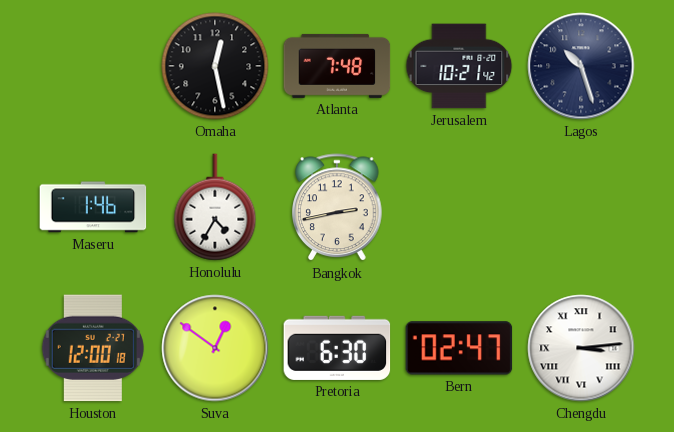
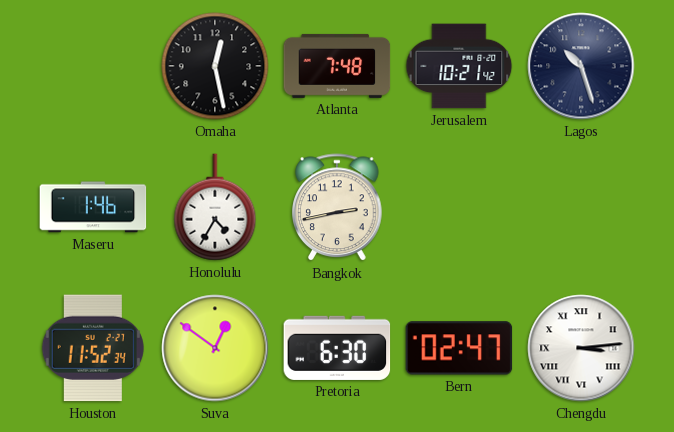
Houston: 12:00 -> 11:52
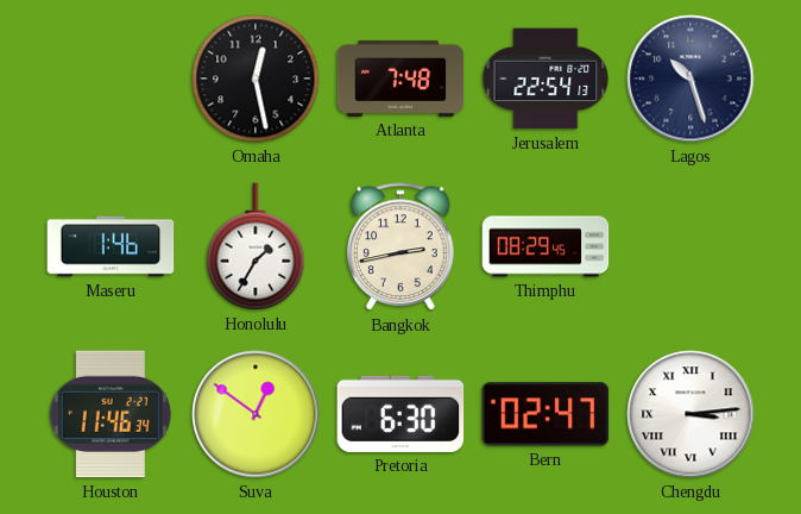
Jerusalem: 10:21 -> 22:54
Honolulu: 4:35 -> 1:35
Thimphu: none -> 08:29
Houston: 11:52 -> 11:46
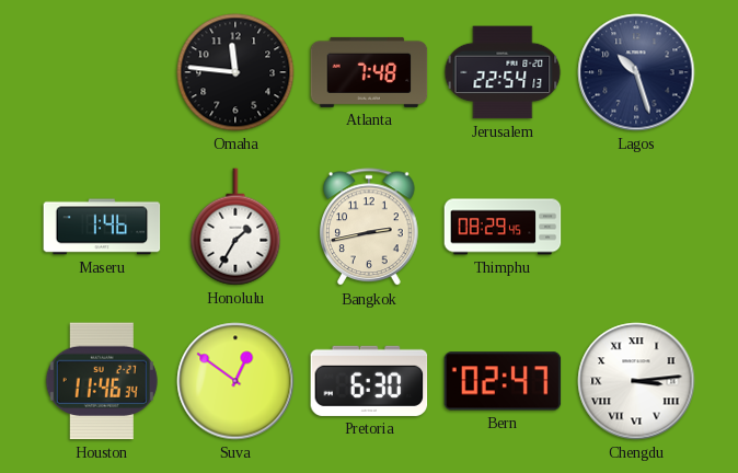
Omaha: 12:28 -> 11:46
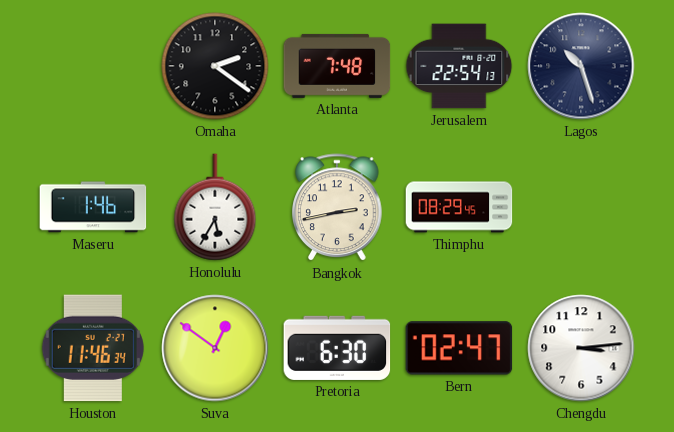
Omaha: 11:46 -> 2:21
Honolulu: 1:35 -> 5:35
Chengdu numerals: Roman -> Arabic
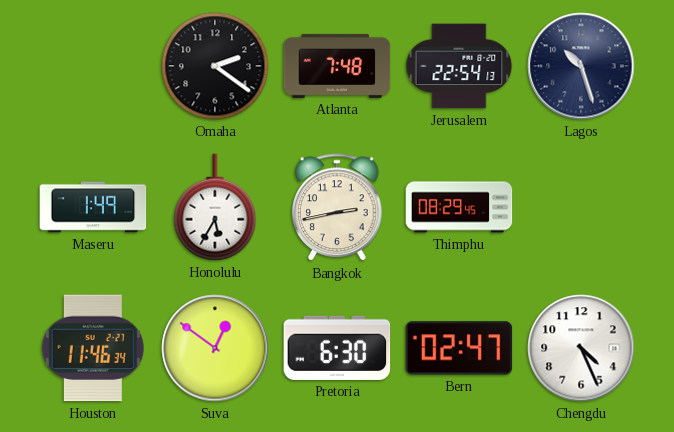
Maseru: 1:46 -> 1:49
Chengdu: 3:14 -> 4:26
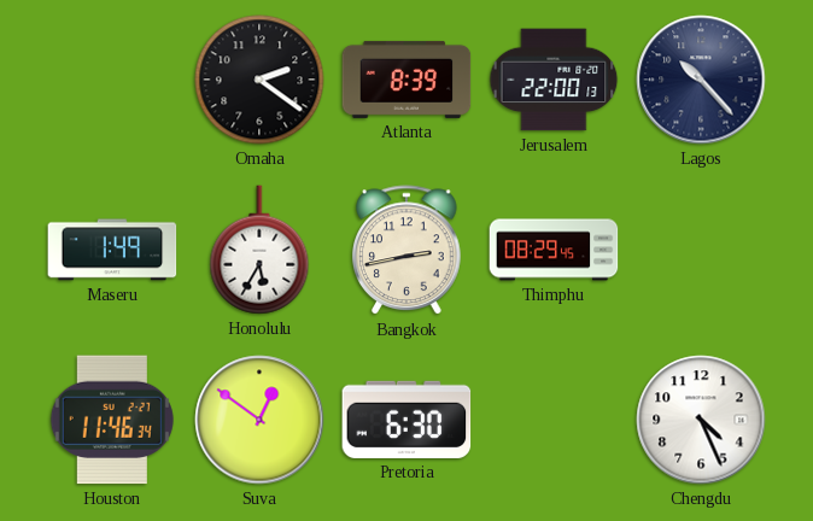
Atlanta: 7:48 -> 8:39
Jerusalem: 22:54 -> 22:00
Lagos: 10:27 -> 10:23
Bern: 02:47 -> none
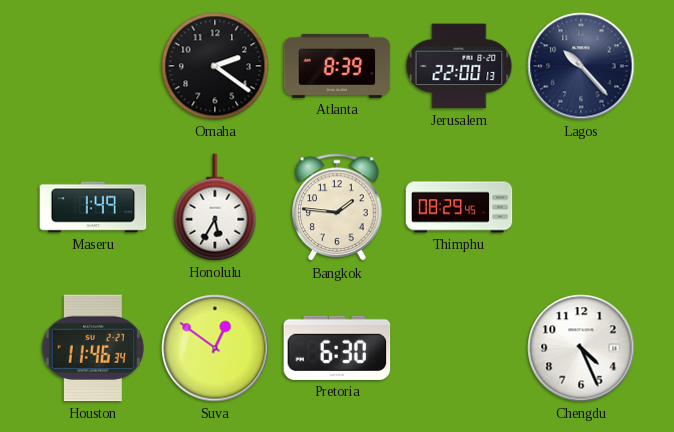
Bangkok: 2:43 -> 1:46
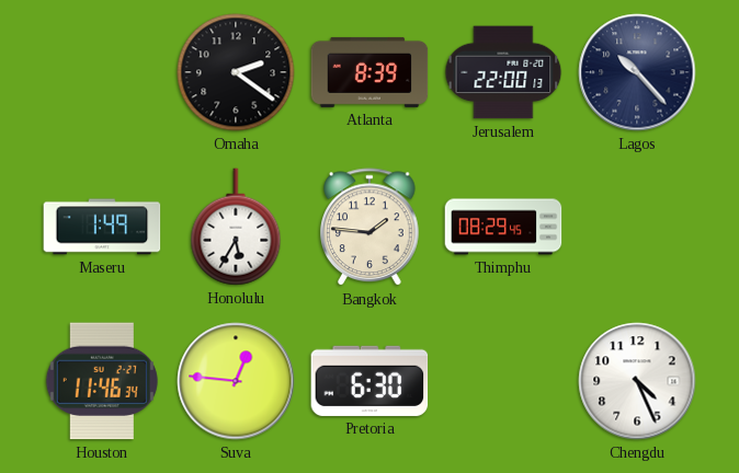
Suva: 12:51 -> 12:46
